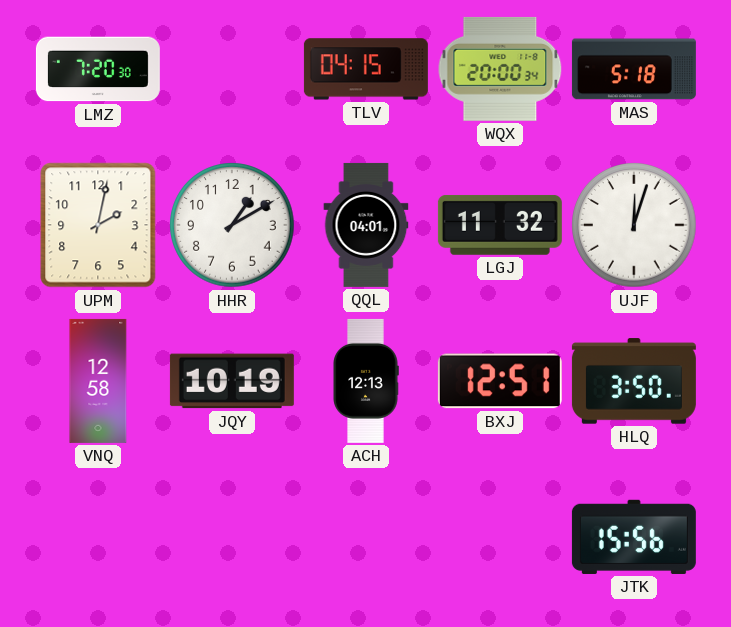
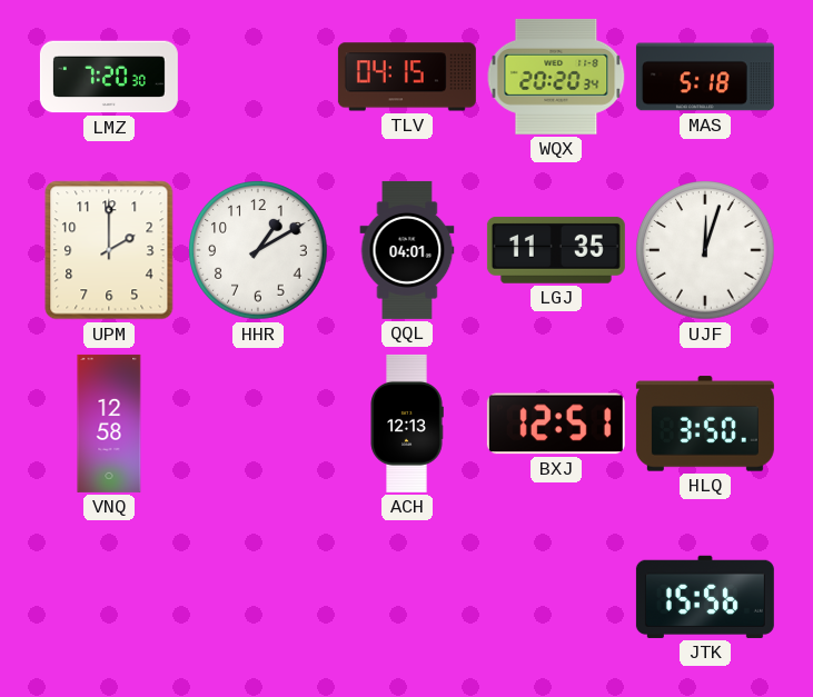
WQX: 20:00 -> 20:20
UPM: 2:02 -> 2:00
LGJ: 11:32 -> 11:35
JQY: 10:19 -> none
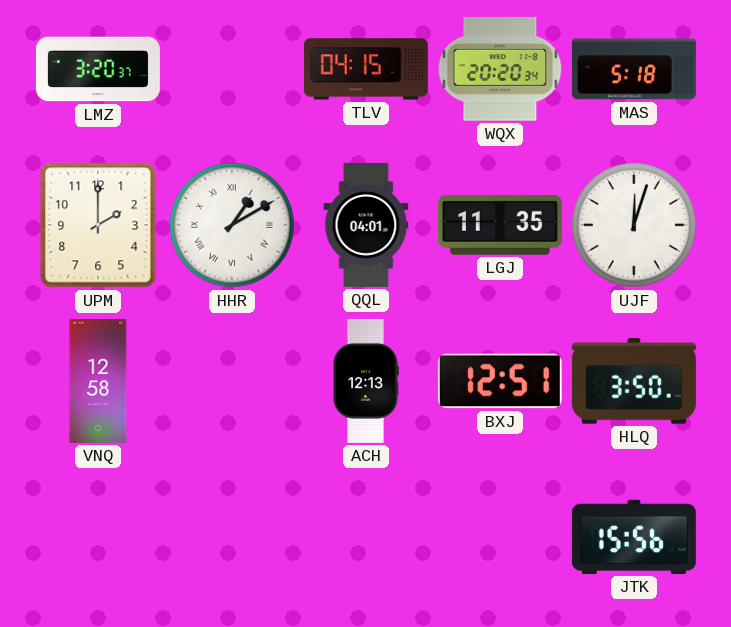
LMZ: 7:20 -> 3:20
HHR numerals: Arabic -> Roman
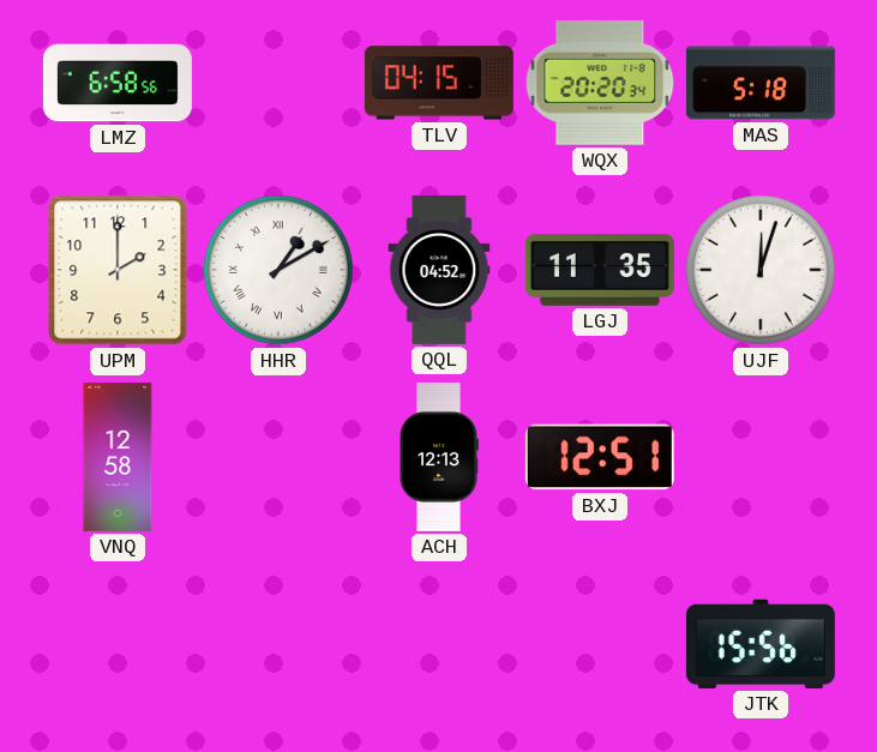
LMZ: 3:20 -> 6:58
QQL: 04:01 -> 04:52
HLQ: 3:50 -> none
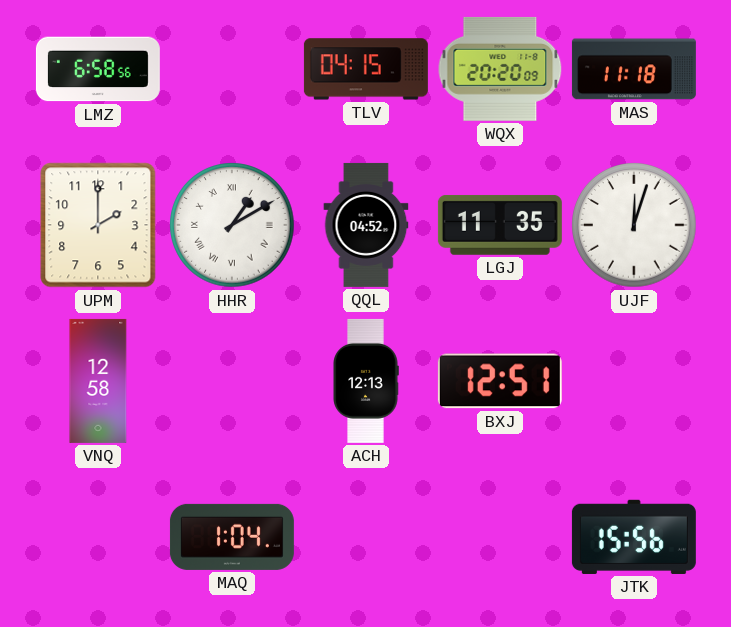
WQX: 20:20:34 -> 20:20:09
MAS: 5:18 -> 11:18
MAQ: none -> 1:04
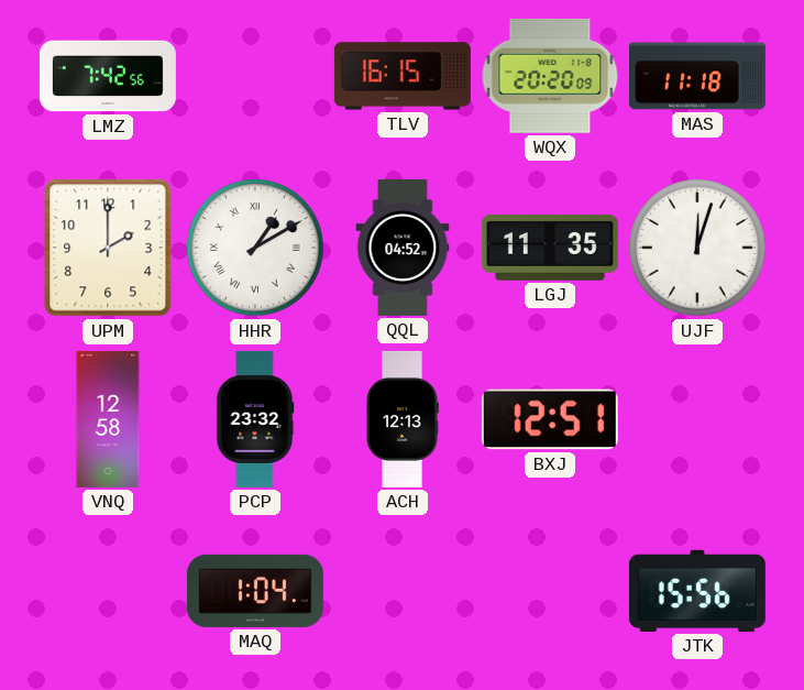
LMZ: 6:58 -> 7:42
TLV: 04:15 -> 16:15
PCP: none -> 23:32
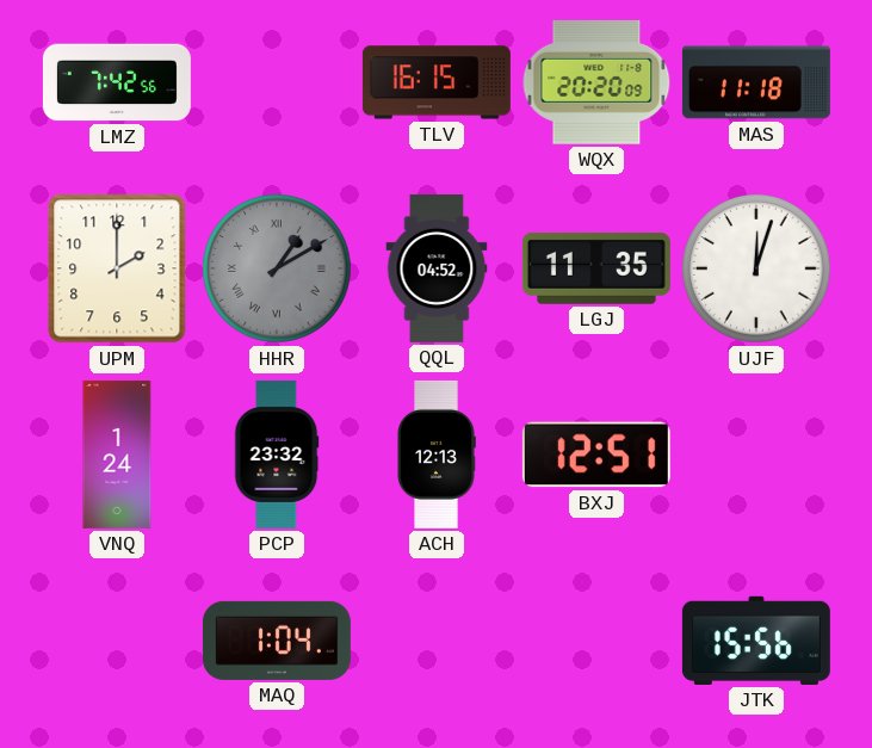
HHR dial: white -> grey
VNQ: 12:58 -> 1:24
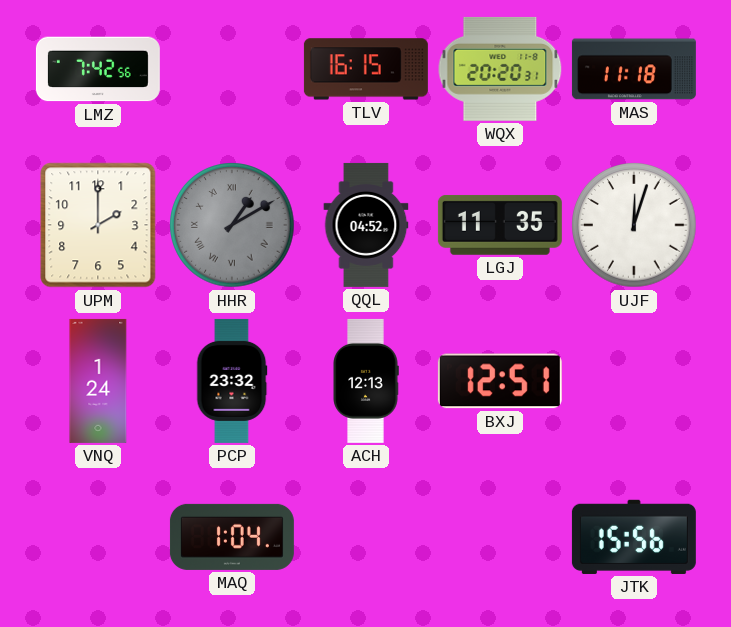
WQX: 20:20:09 -> 20:20:31
